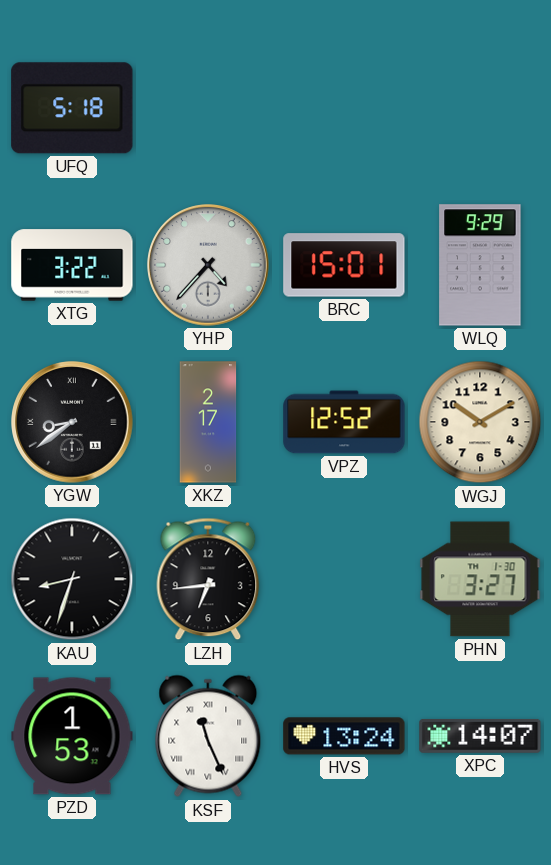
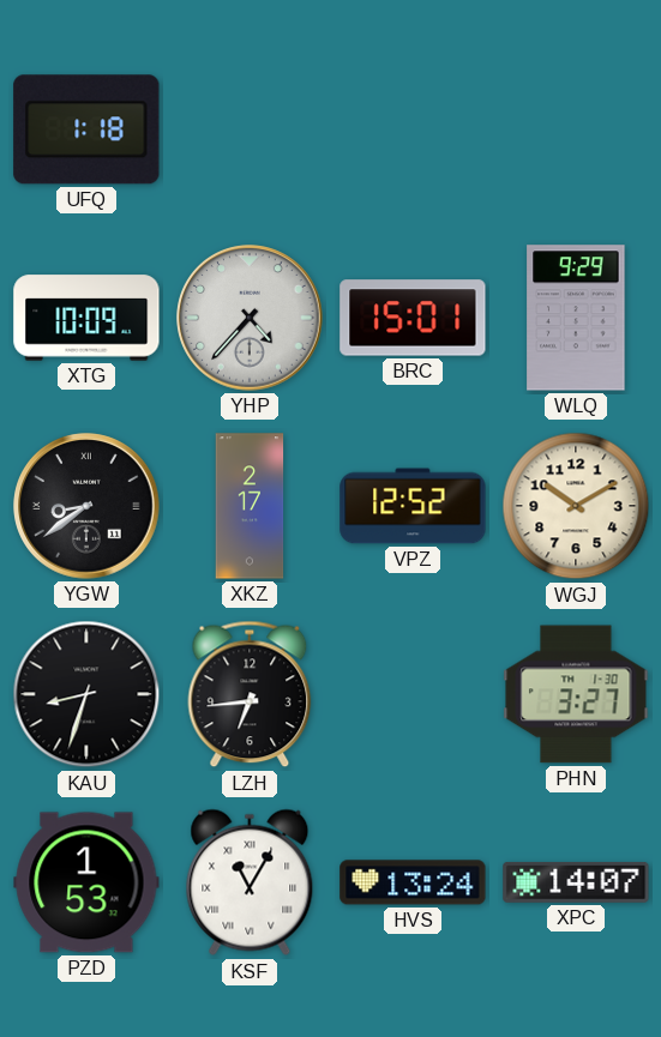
UFQ: 5:18 -> 1:18
XTG: 3:22 -> 10:09
KSF: 11:26 -> 11:05
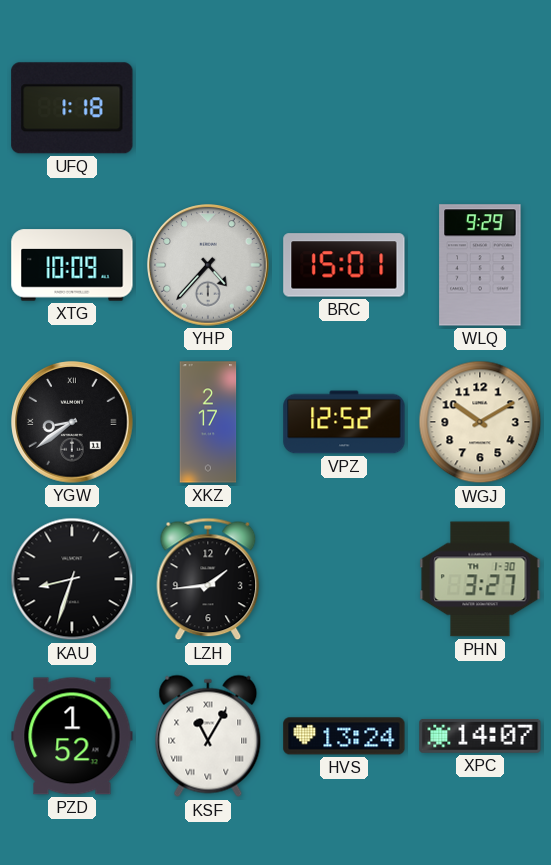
LZH: 6:44 -> 1:44
PZD: 1:53 -> 1:52
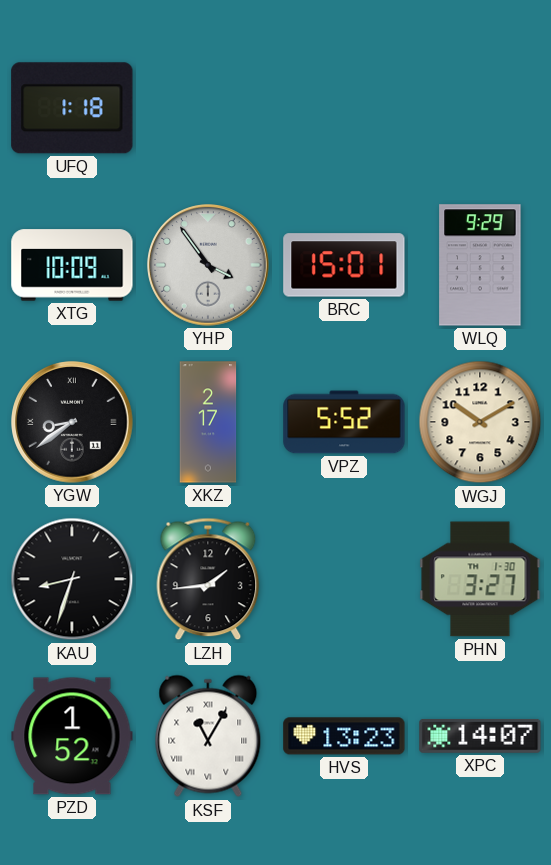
YHP: 4:37 -> 3:54
VPZ: 12:52 -> 5:52
HVS: 13:24 -> 13:23
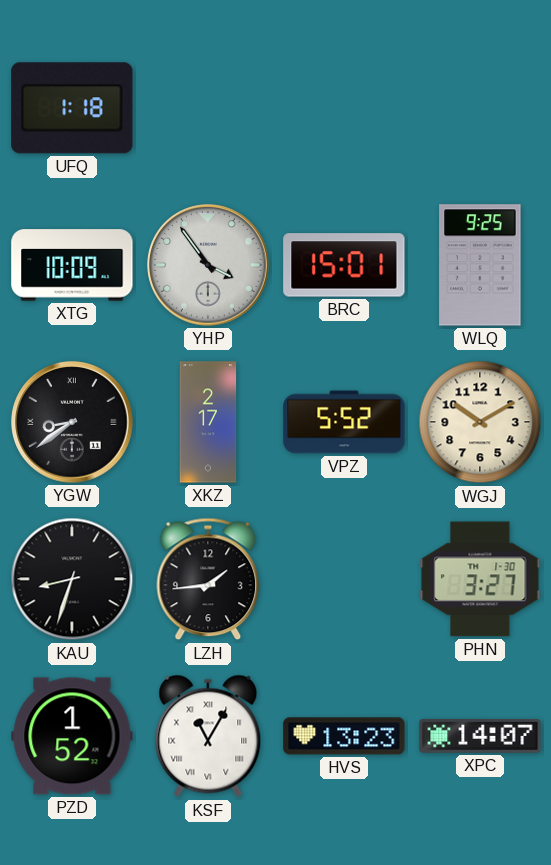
WLQ: 9:29 -> 9:25
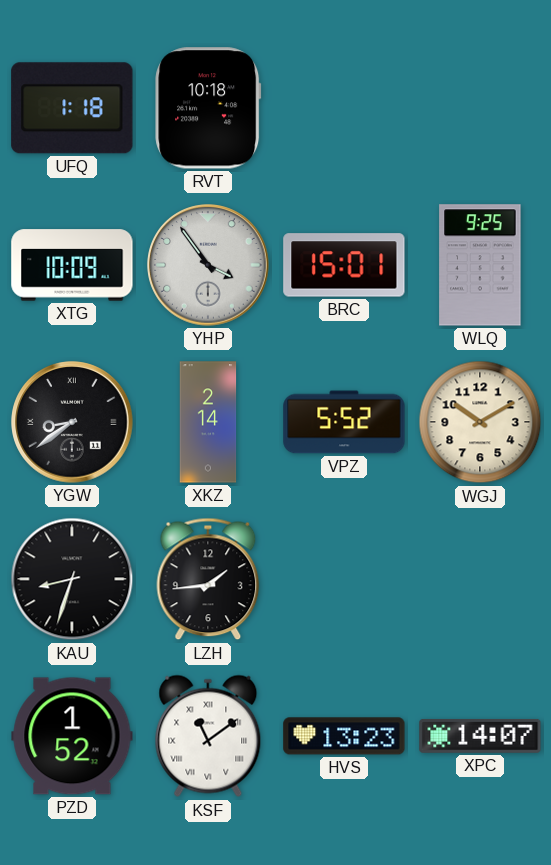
RVT: none -> 10:18
XKZ: 2:17 -> 2:14
PHN: 3:27 -> none
KSF: 11:05 -> 11:09
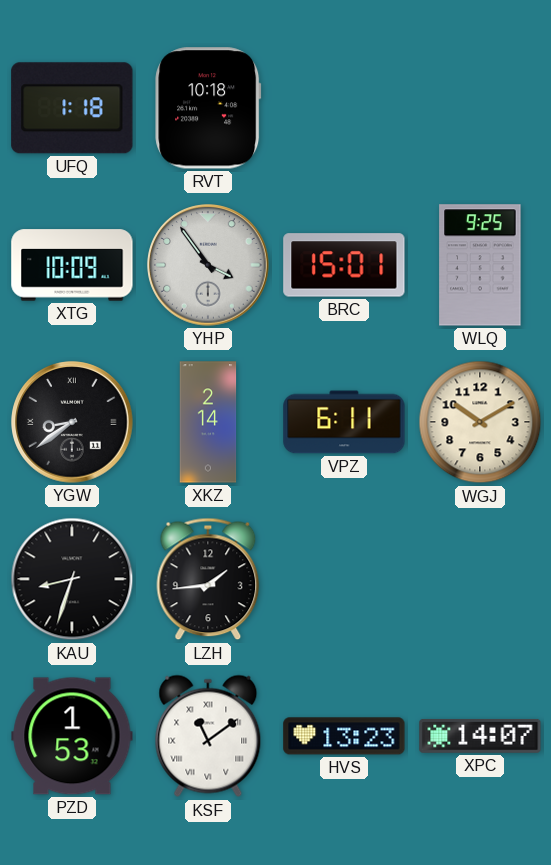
VPZ: 5:52 -> 6:11
PZD: 1:52 -> 1:53
